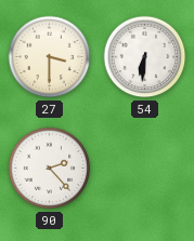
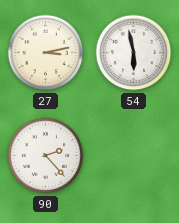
27: 3:30 -> 3:13
54: 6:31 -> 5:58
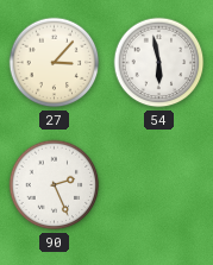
27: 3:13 -> 3:07
90: 2:23 -> 2:26
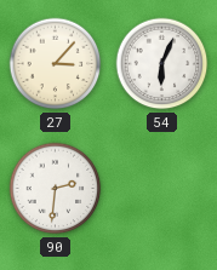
54: 5:58 -> 6:04
90: 2:26 -> 2:31
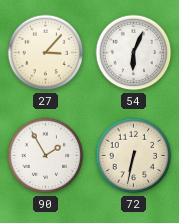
90: 2:31 -> 1:55
72: none -> 6:32
